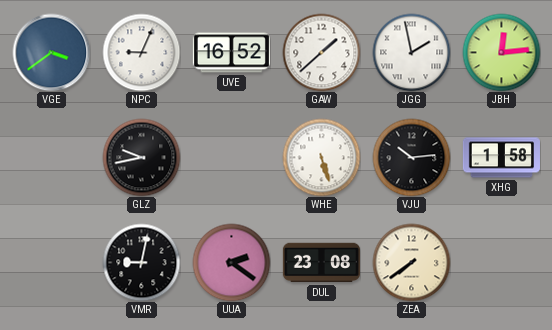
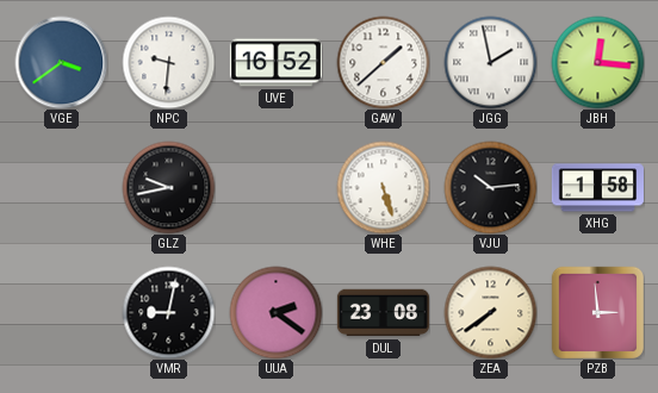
NPC: 9:04 -> 9:31
JBH: 12:14 -> 12:16
PZB: none -> 2:59
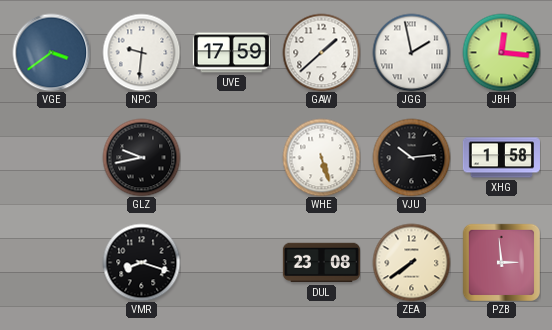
UVE: 16:52 -> 17:59
VMR: 9:02 -> 8:18
UUA: 2:21 -> none
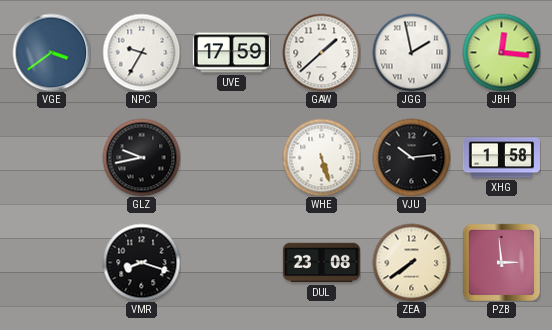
NPC: 9:31 -> 9:35
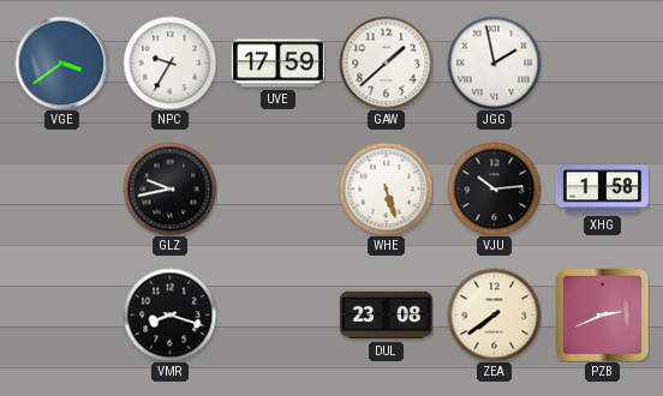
JBH: 12:16 -> none
PZB: 2:59 -> 2:41
